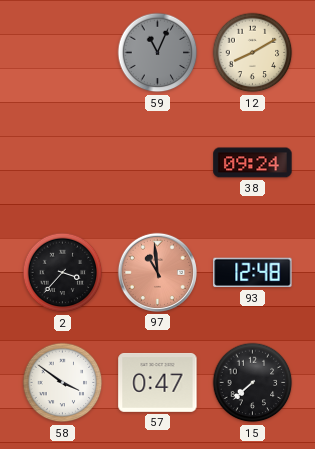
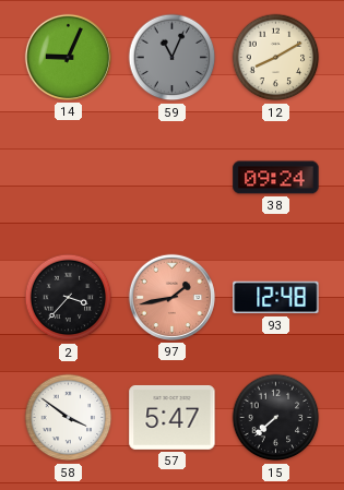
14: none -> 9:04
97: 10:59 -> 1:43
57: 0:47 -> 5:47
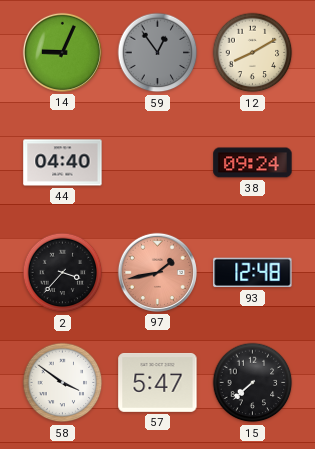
59: 11:04 -> 12:54
44: none -> 04:40
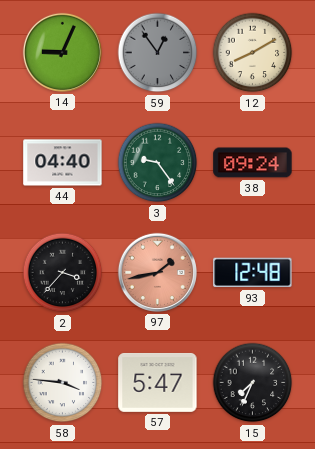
3: none -> 9:24
58: 3:51 -> 3:46
15: 7:38 -> 7:34
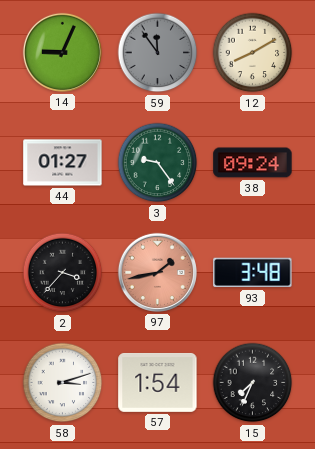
59: 12:54 -> 11:54
44: 04:40 -> 01:27
93: 12:48 -> 3:48
58: 3:46 -> 3:12
57: 5:47 -> 1:54
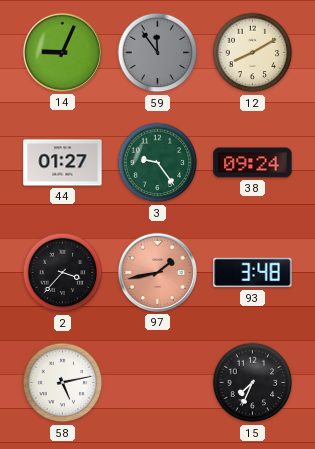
58: 3:12 -> 5:13
57: 1:54 -> none
